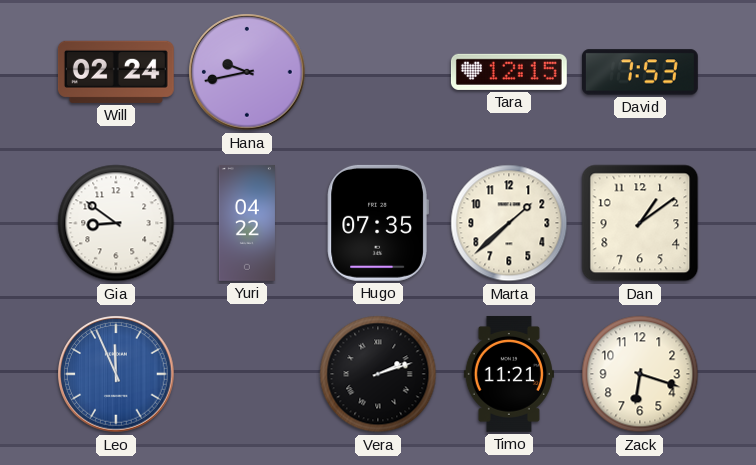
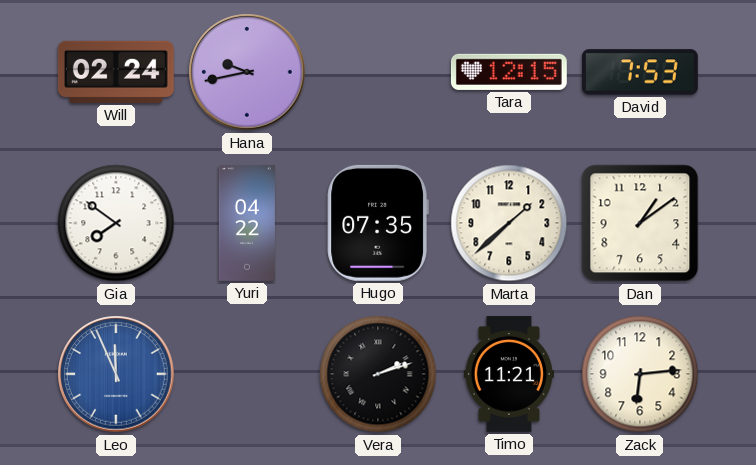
Gia: 8:51 -> 7:51
Zack: 6:18 -> 6:14
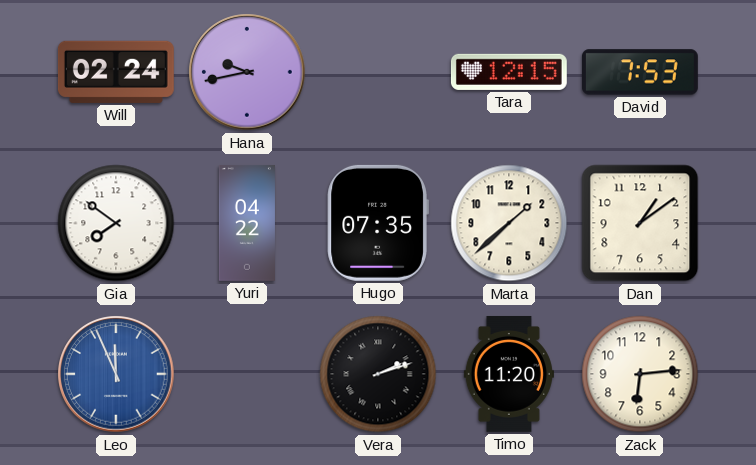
Timo: 11:21 -> 11:20
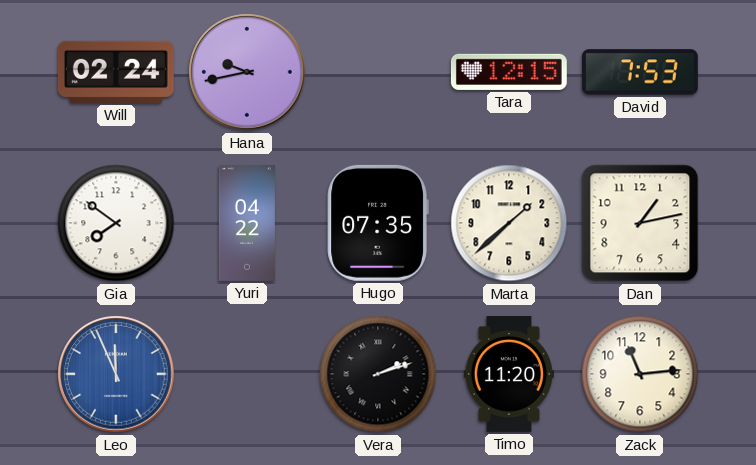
Dan: 1:09 -> 1:13
Zack: 6:14 -> 11:14
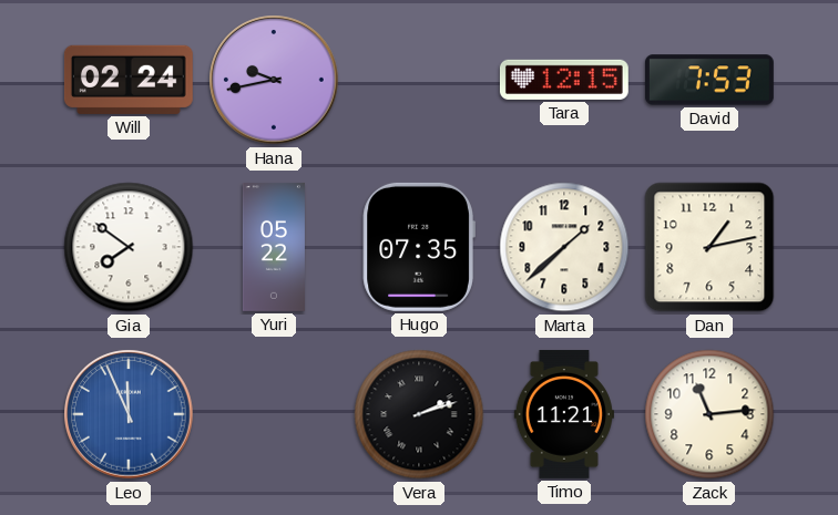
Yuri: 04:22 -> 05:22
Timo: 11:20 -> 11:21
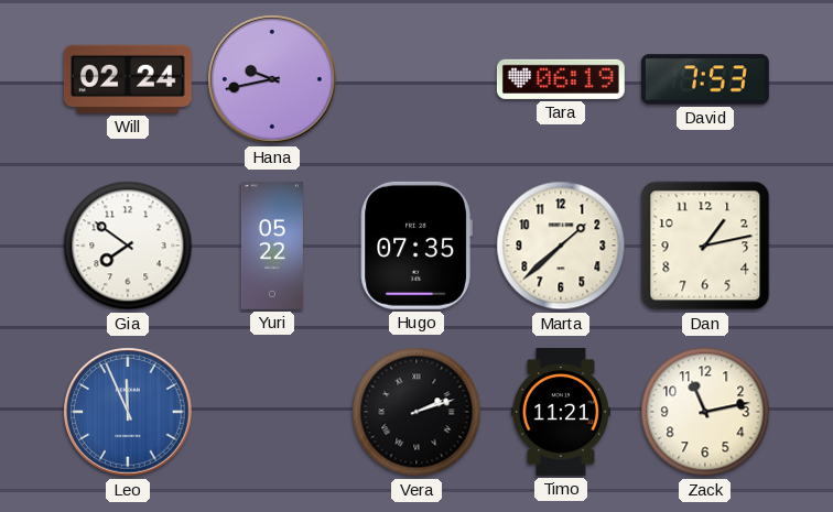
Tara: 12:15 -> 06:19
Zack: 11:14 -> 11:13
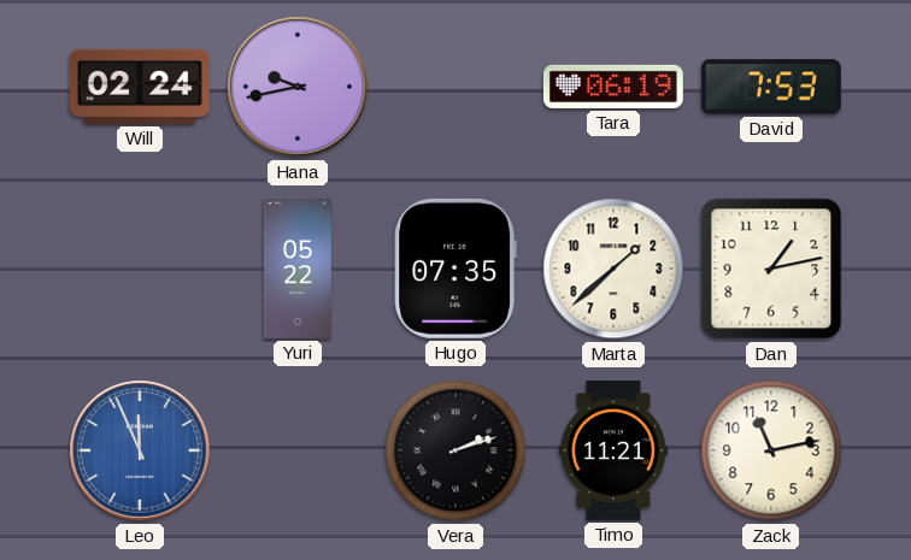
Gia: 7:51 -> none
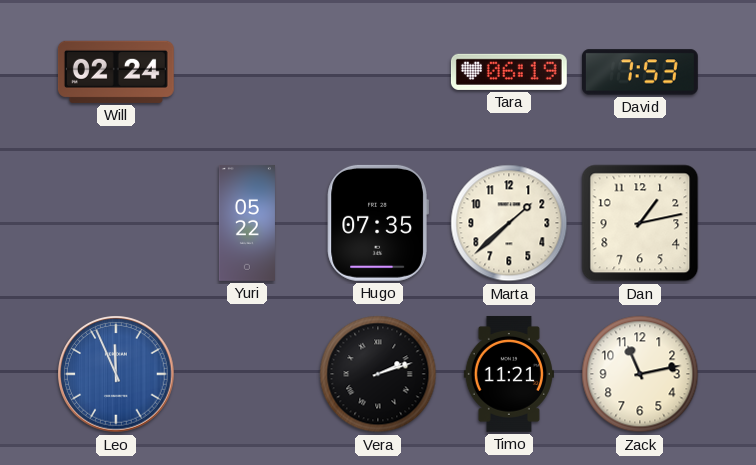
Hana: 9:43 -> none
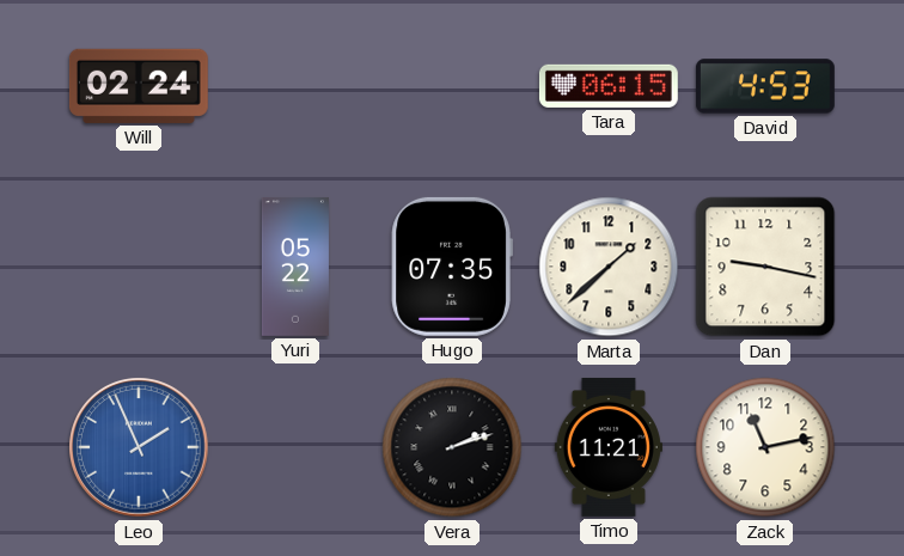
Tara: 06:19 -> 06:15
David: 7:53 -> 4:53
Dan: 1:13 -> 9:17
Leo: 11:56 -> 1:56
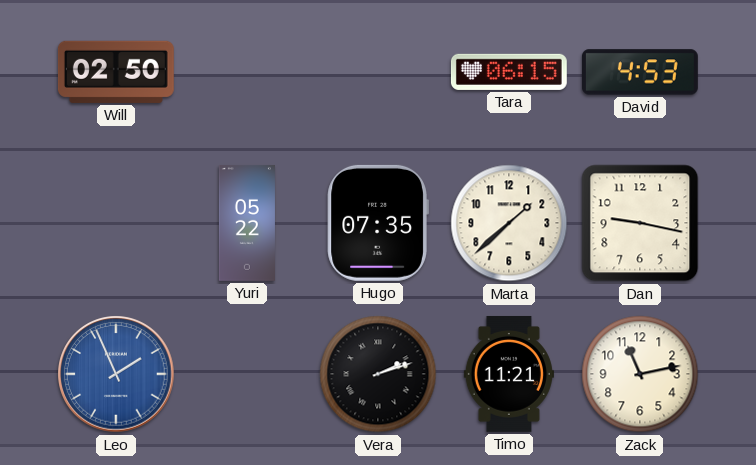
Will: 02:24 -> 02:50
